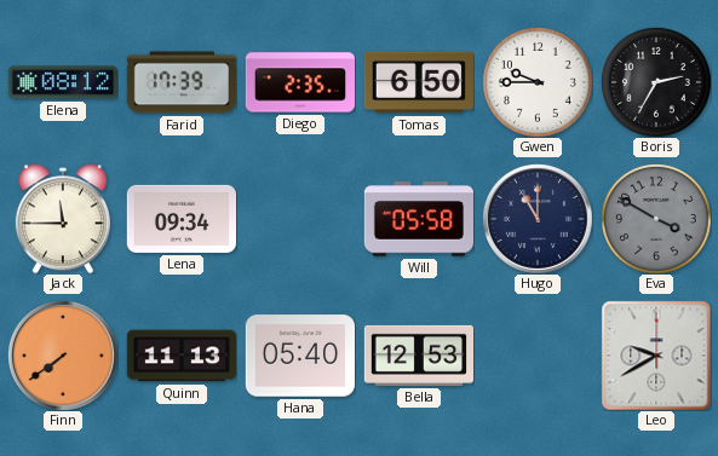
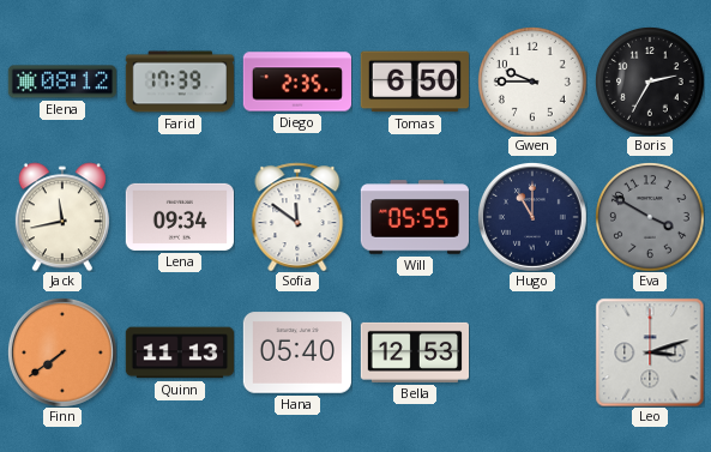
Jack: 11:45 -> 11:43
Sofia: none -> 11:51
Will: 05:58 -> 05:55
Leo: 9:40 -> 3:12
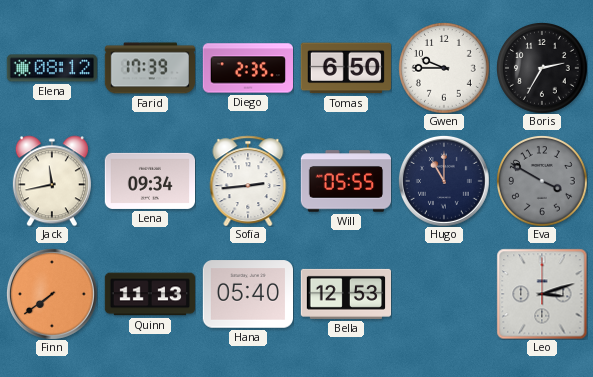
Sofia: 11:51 -> 2:44
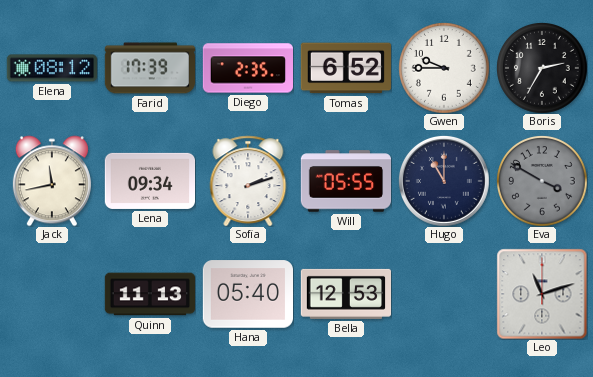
Tomas: 6:50 -> 6:52
Sofia: 2:44 -> 2:12
Finn: 7:39 -> none
Leo: 3:12 -> 11:12
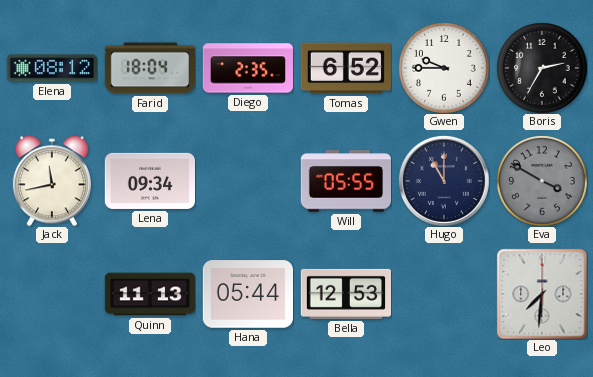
Farid: 17:39 -> 18:04
Sofia: 2:12 -> none
Hana: 05:40 -> 05:44
Leo: 11:12 -> 7:31
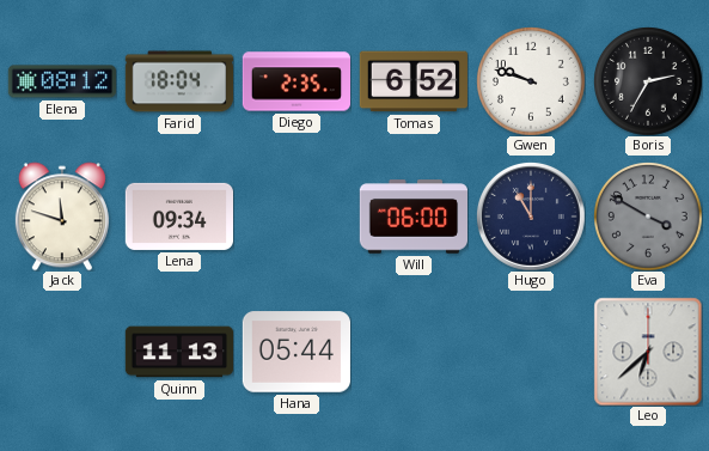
Gwen: 9:45 -> 9:48
Jack: 11:43 -> 11:48
Will: 05:55 -> 06:00
Bella: 12:53 -> none
Leo: 7:31 -> 6:38
